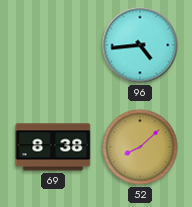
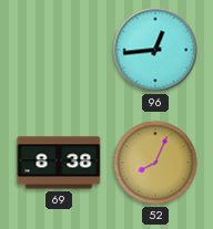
96: 4:44 -> 12:44
52: 8:08 -> 8:04
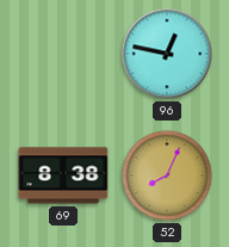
96: 12:44 -> 12:47
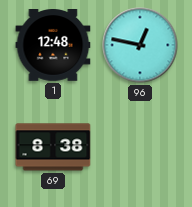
1: none -> 12:48
52: 8:04 -> none
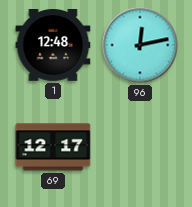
96: 12:47 -> 12:13
69: 8:38 -> 12:17
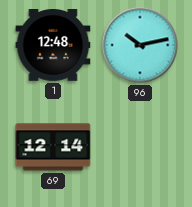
96: 12:13 -> 10:13
69: 12:17 -> 12:14
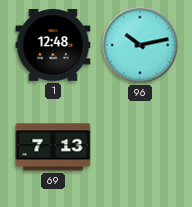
69: 12:14 -> 7:13
